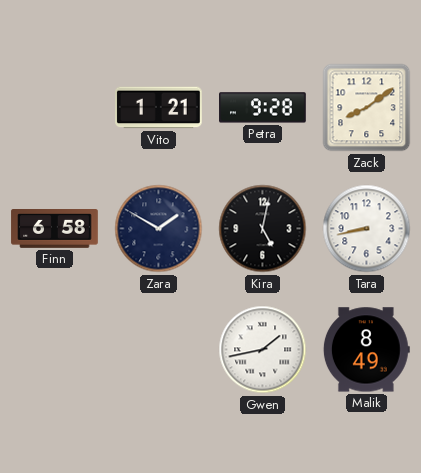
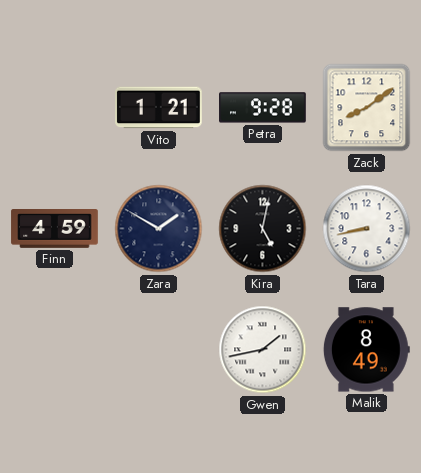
Finn: 6:58 -> 4:59
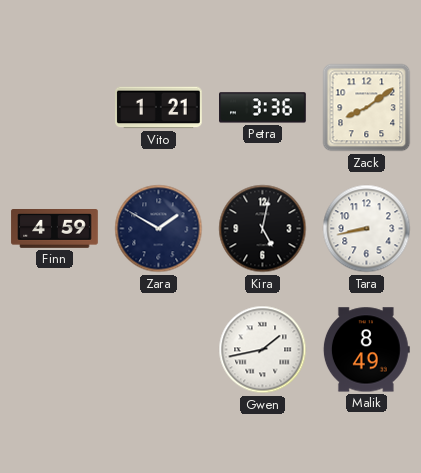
Petra: 9:28 -> 3:36
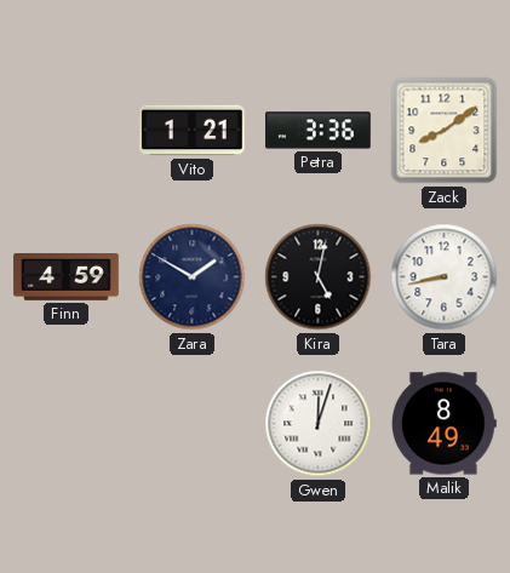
Gwen: 1:43 -> 12:03
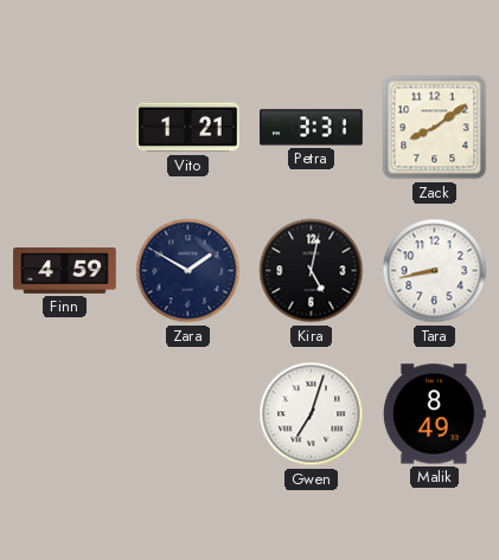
Petra: 3:36 -> 3:31
Gwen: 12:03 -> 7:03
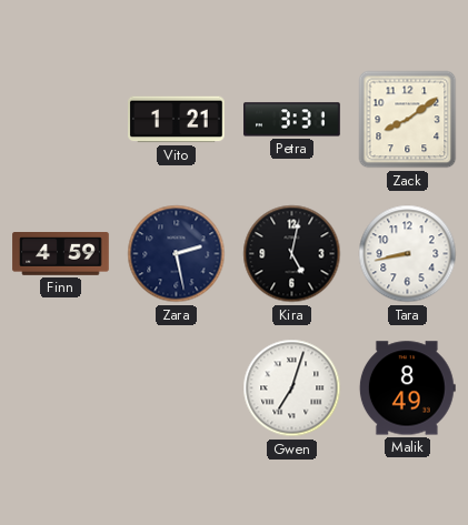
Zara: 1:50 -> 2:28
